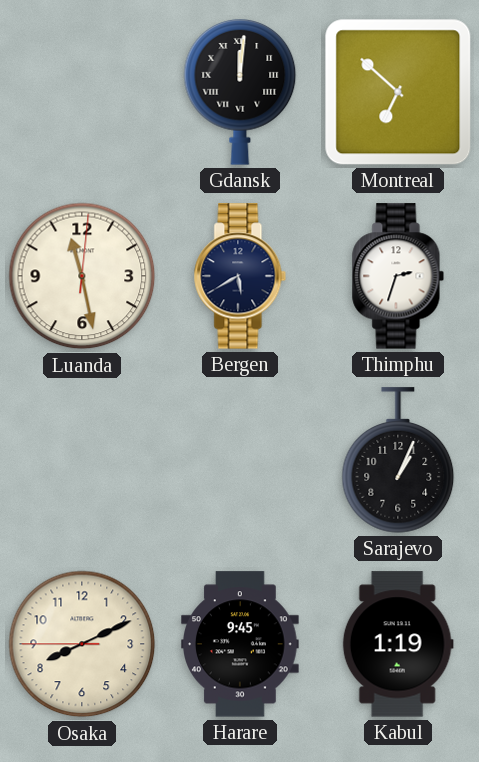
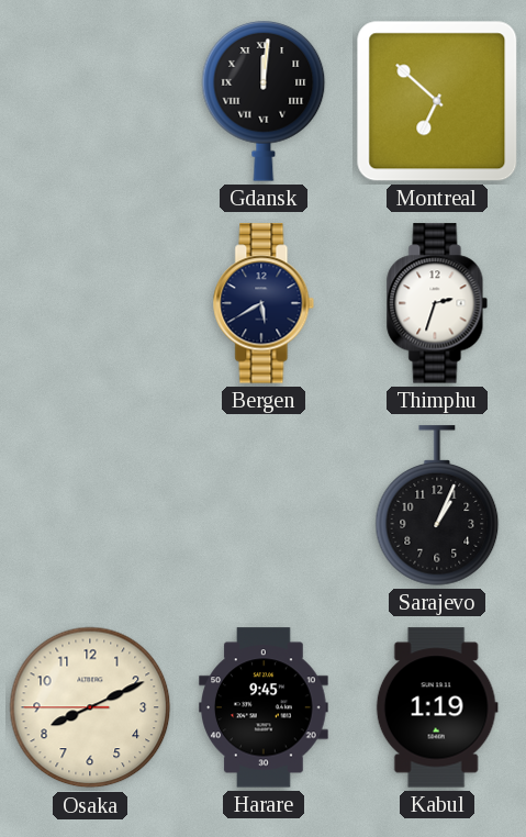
Luanda: 11:28 -> none
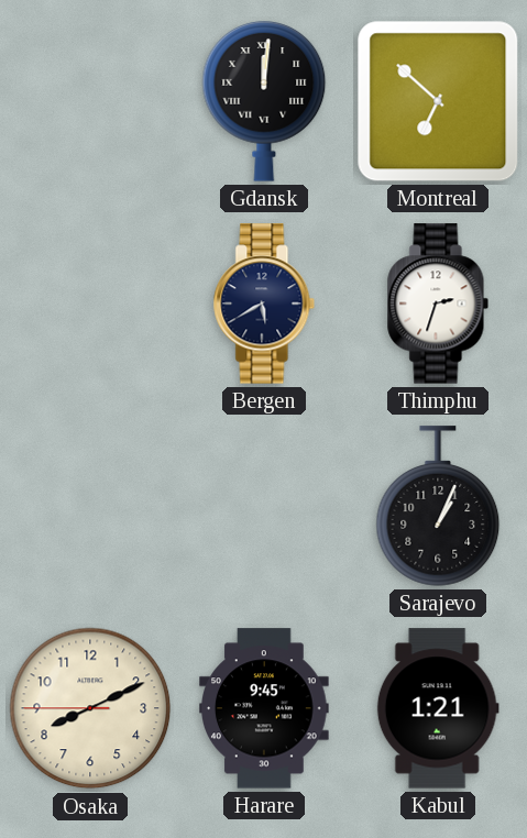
Kabul: 1:19 -> 1:21
